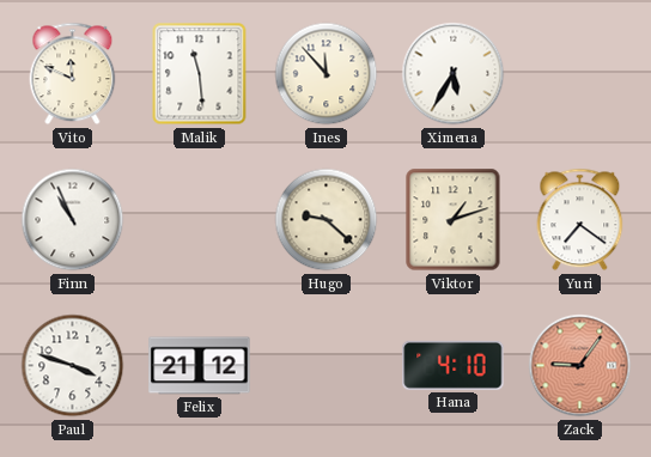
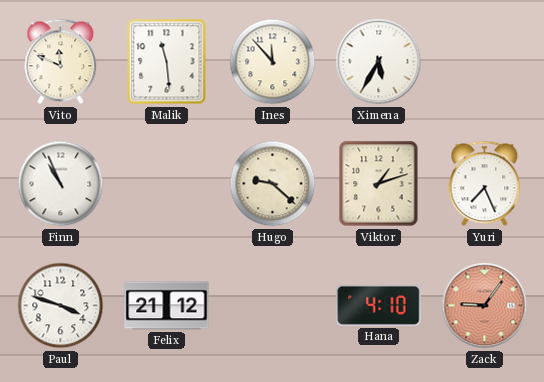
Yuri: 7:21 -> 7:26
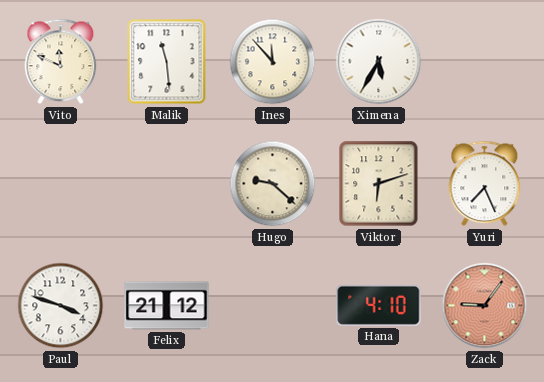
Finn: 10:56 -> none
Viktor: 1:12 -> 6:12
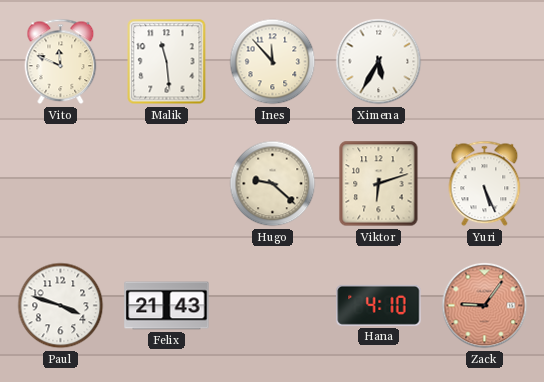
Yuri: 7:26 -> 5:26
Felix: 21:12 -> 21:43
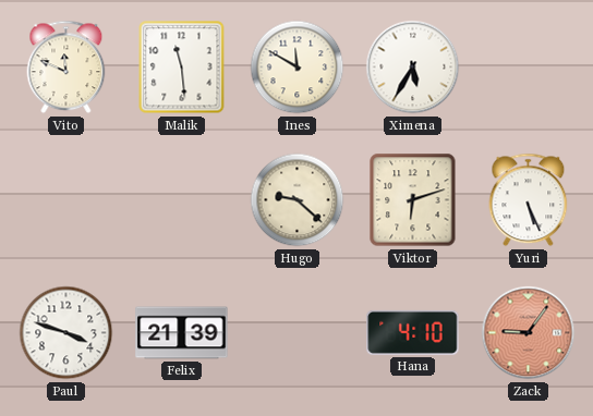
Ines: 11:53 -> 11:50
Felix: 21:43 -> 21:39
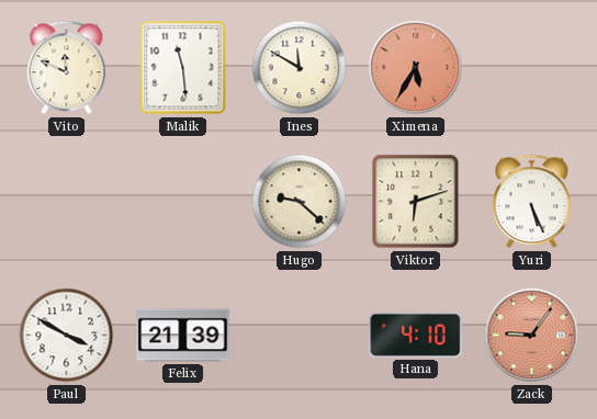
Ximena dial: white -> salmon
Paul: 3:48 -> 3:50
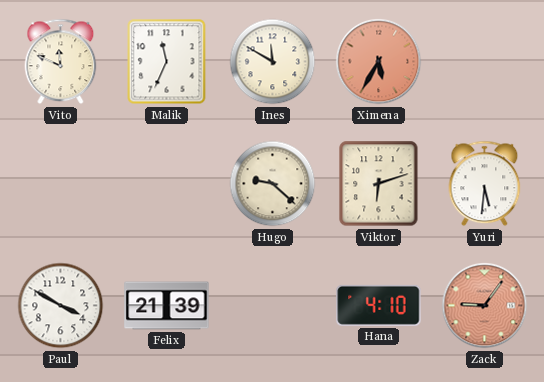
Malik: 11:29 -> 11:34
Yuri: 5:26 -> 5:31
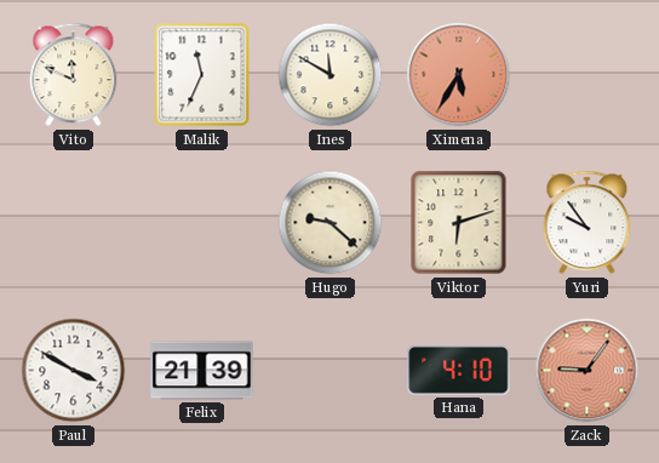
Yuri: 5:31 -> 9:54
